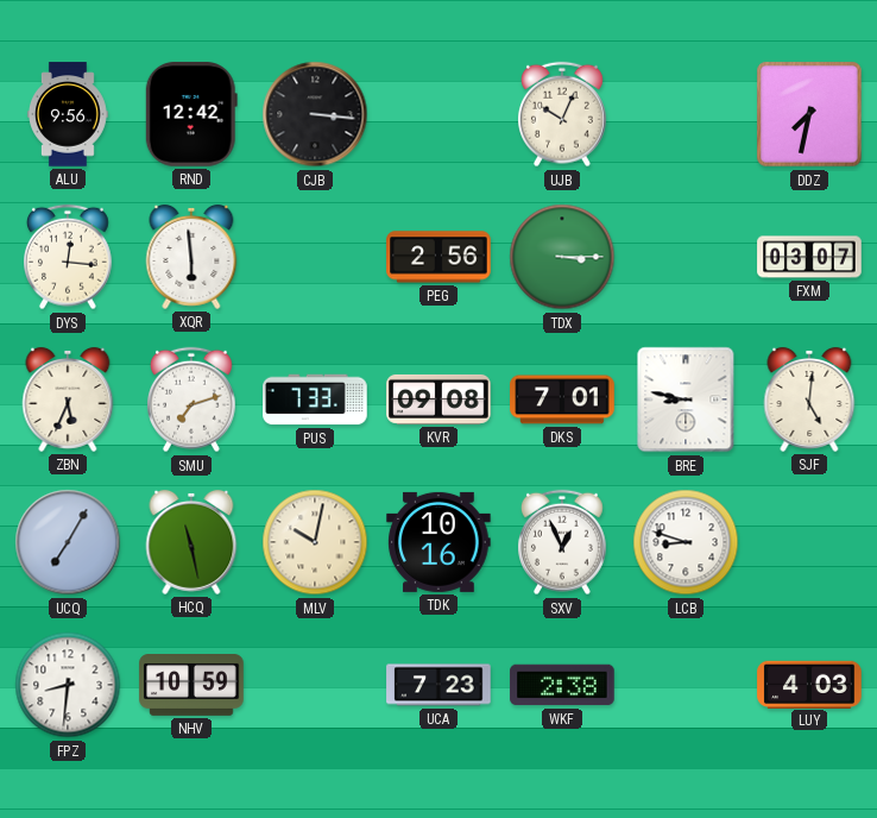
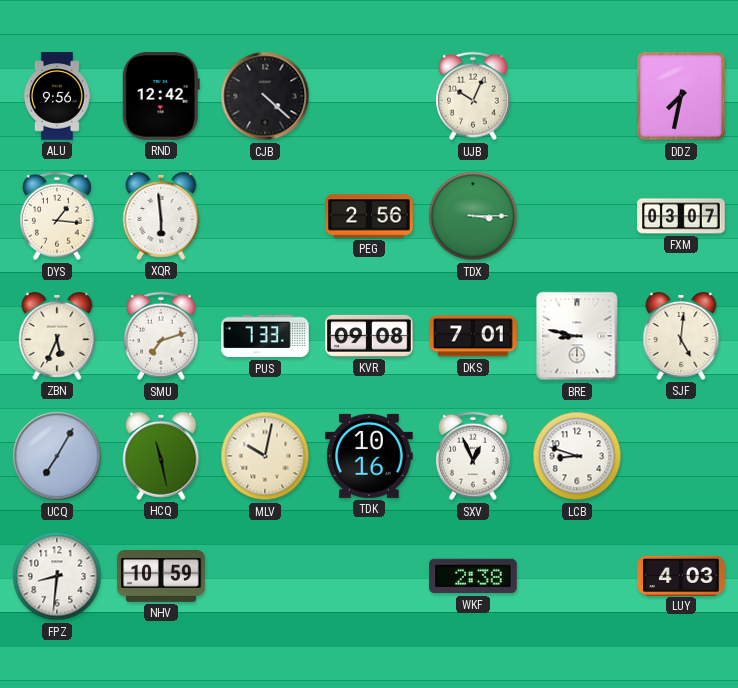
CJB: 3:16 -> 4:22
DYS: 12:16 -> 1:16
UCA: 7:23 -> none
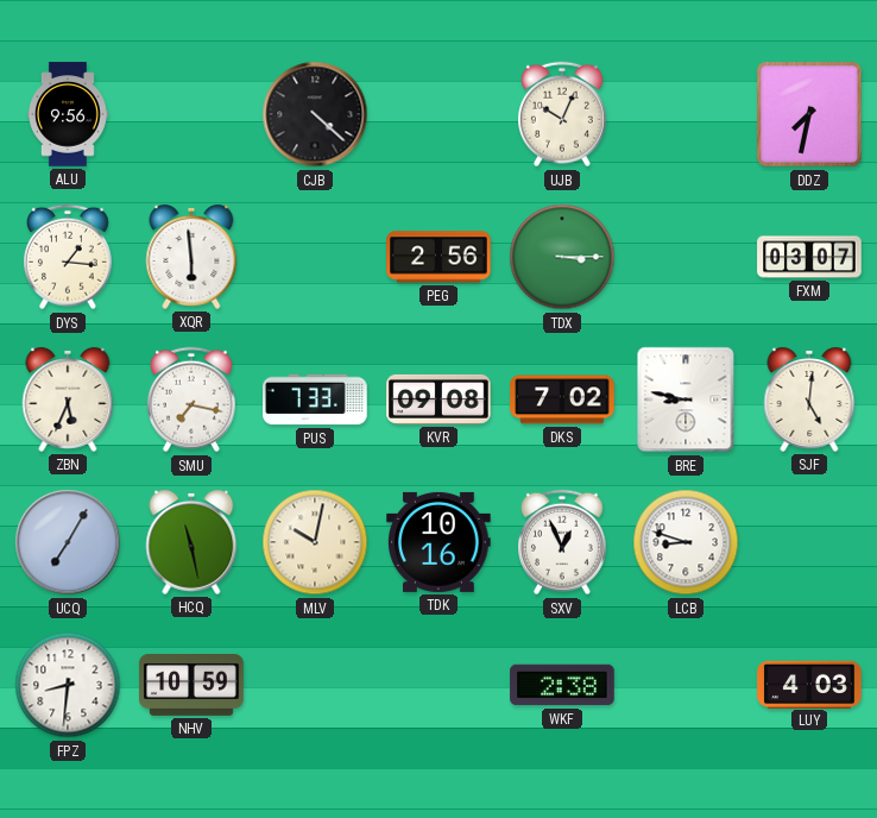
RND: 12:42 -> none
SMU: 7:12 -> 7:17
DKS: 7:01 -> 7:02
